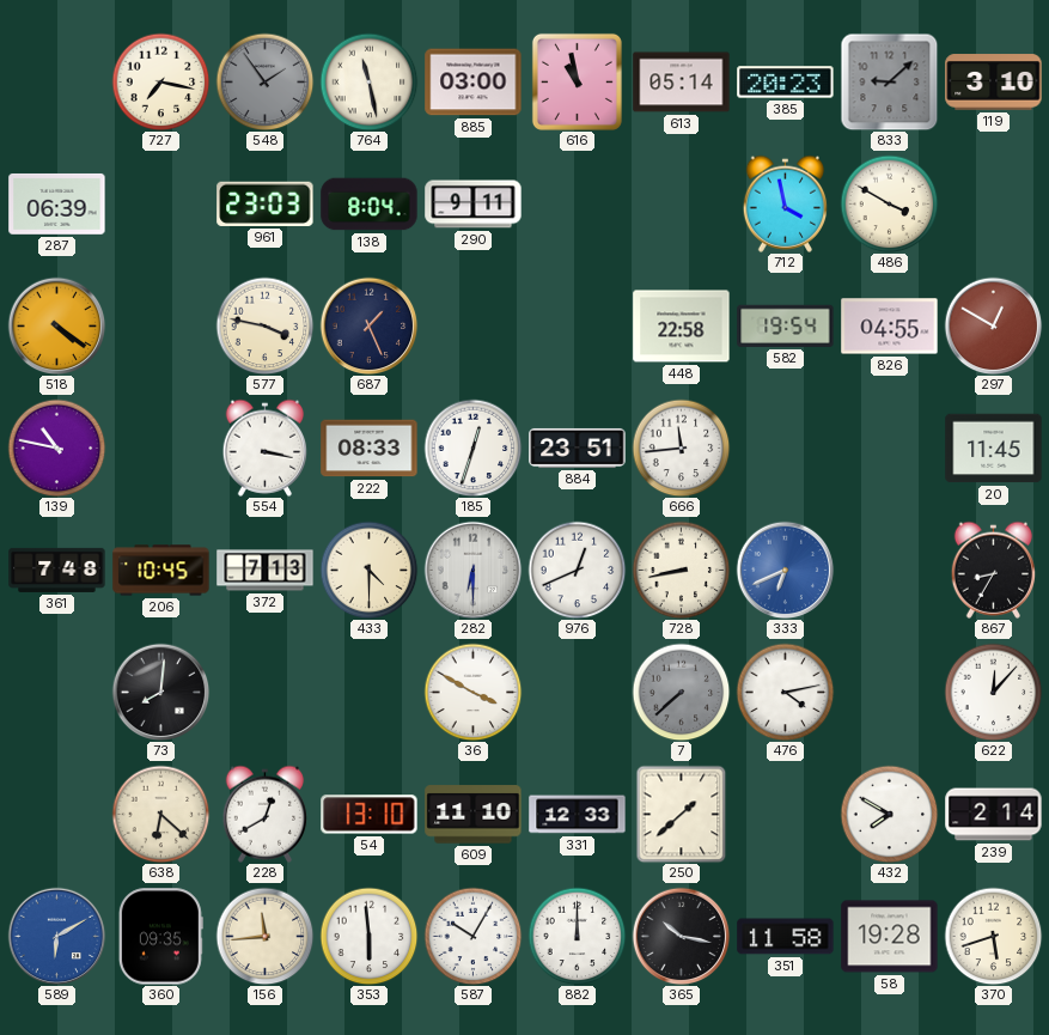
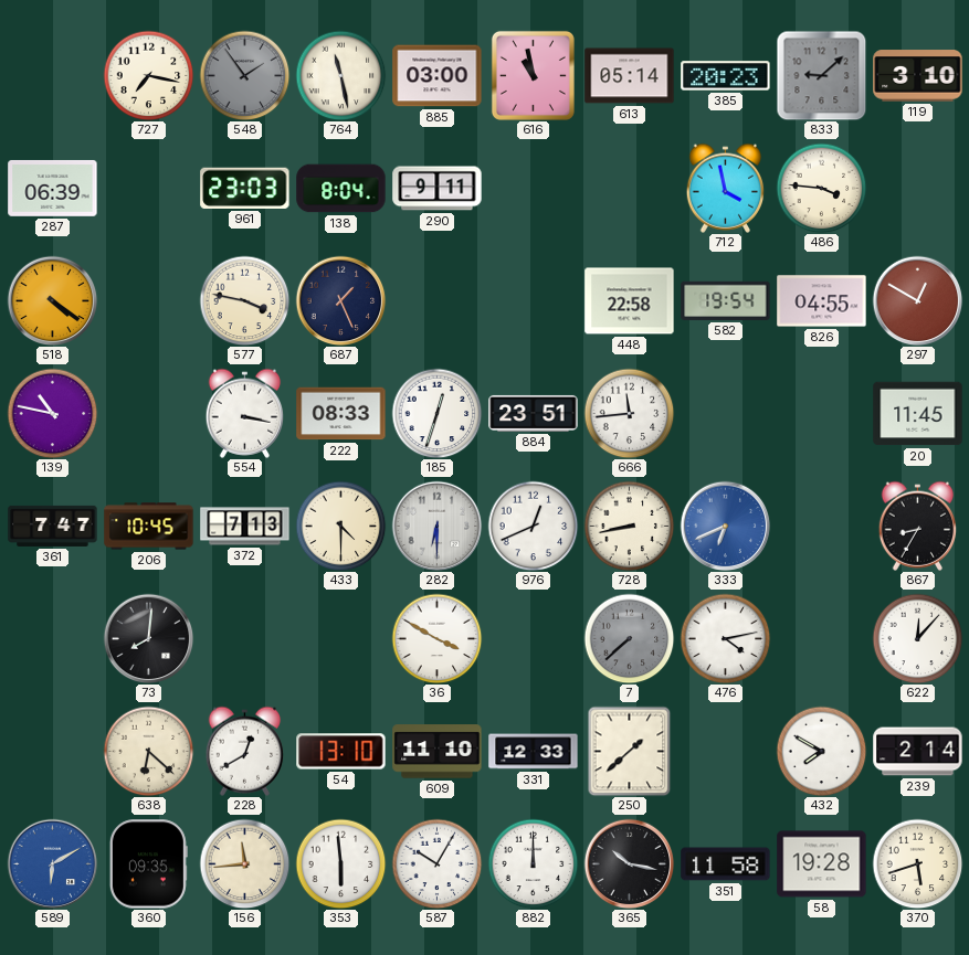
486: 3:50 -> 3:46
361: 7:48 -> 7:47
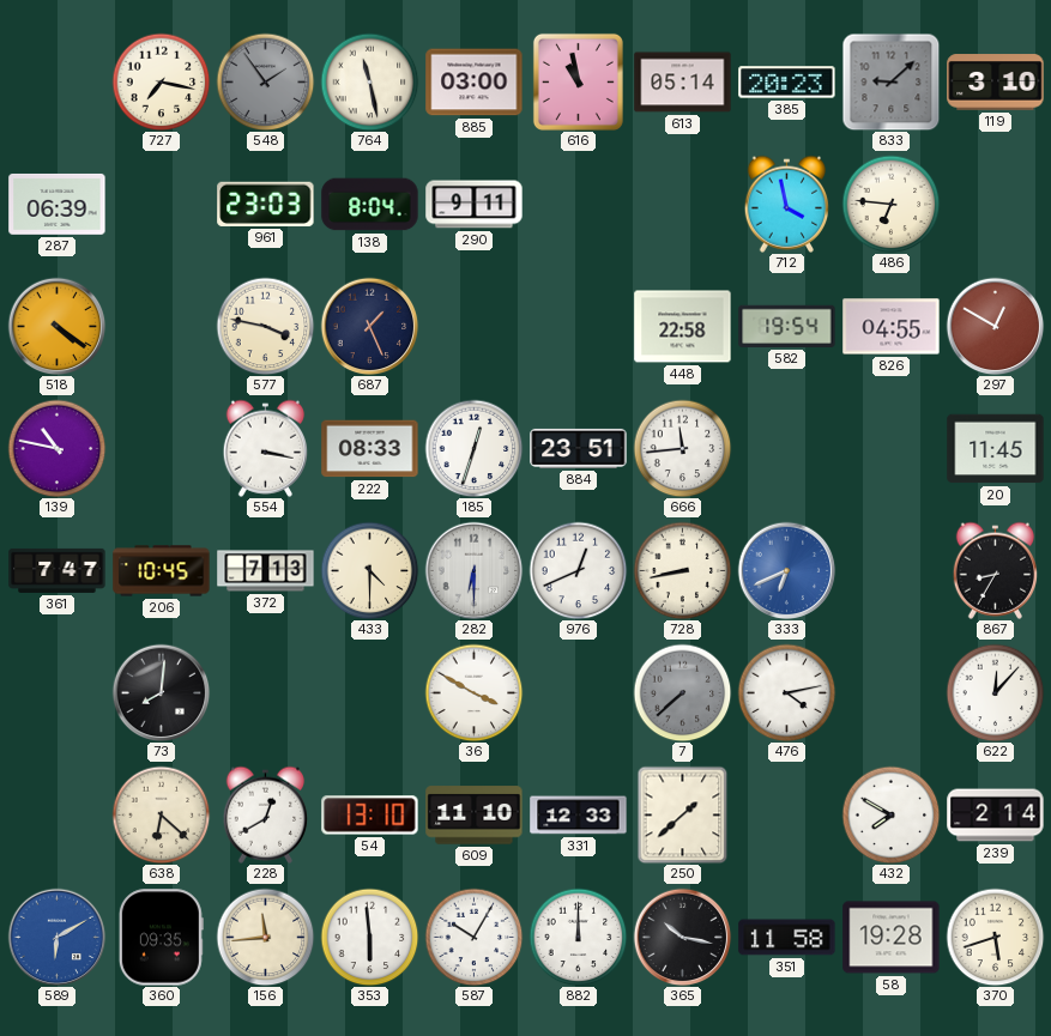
486: 3:46 -> 6:46
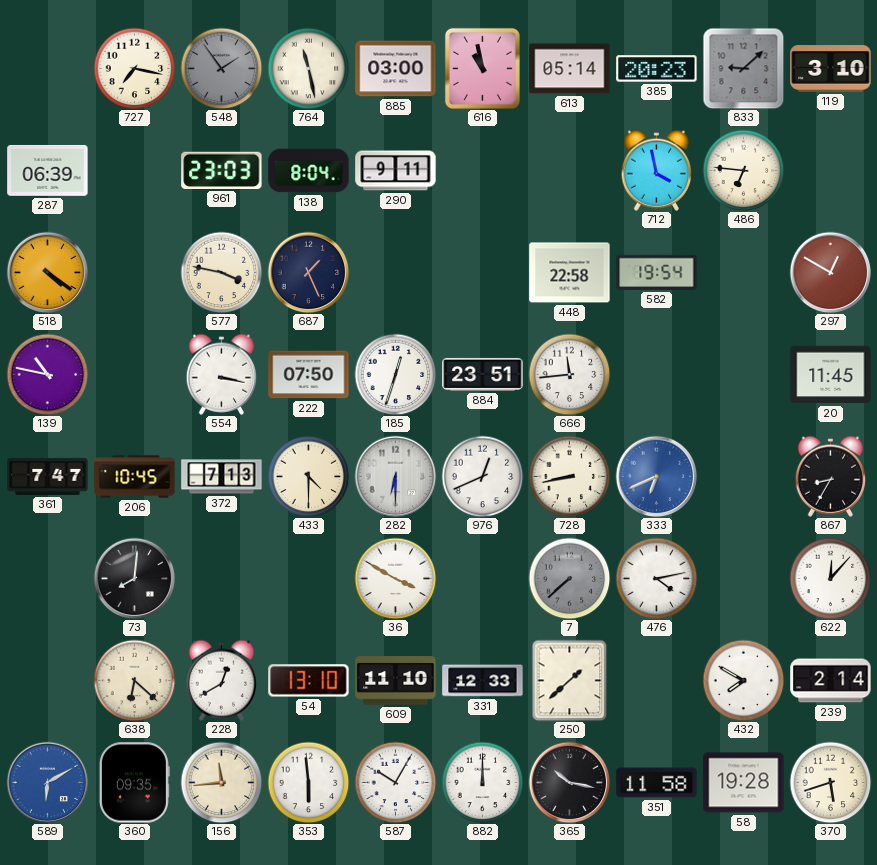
826: 04:55 -> none
222: 08:33 -> 07:50
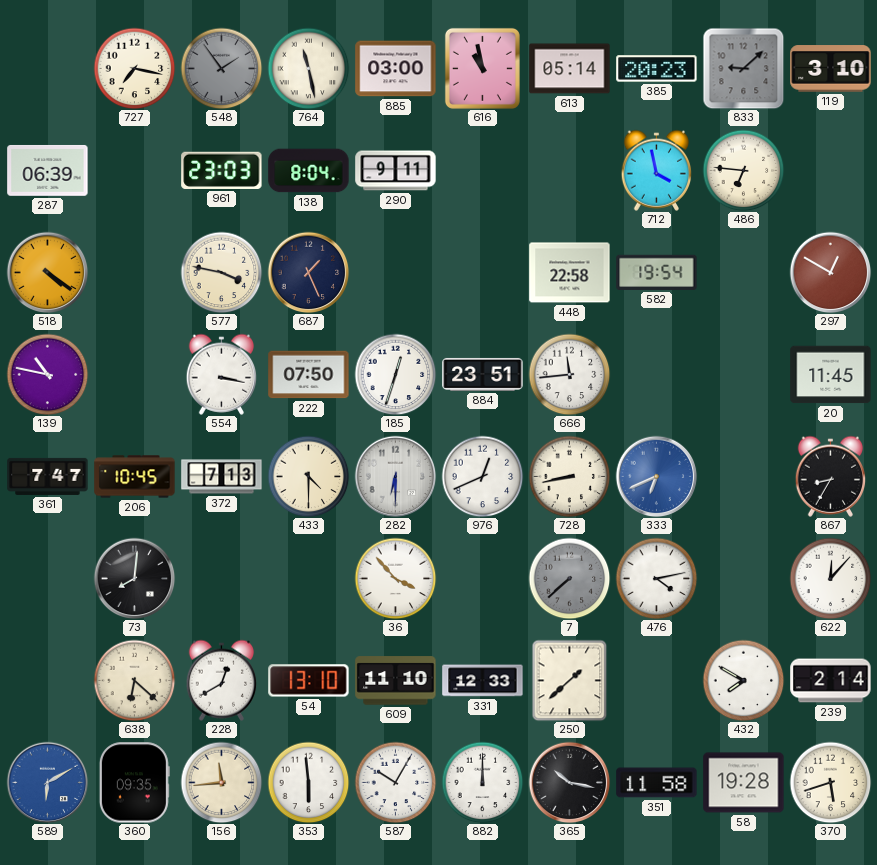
36: 3:50 -> 3:53
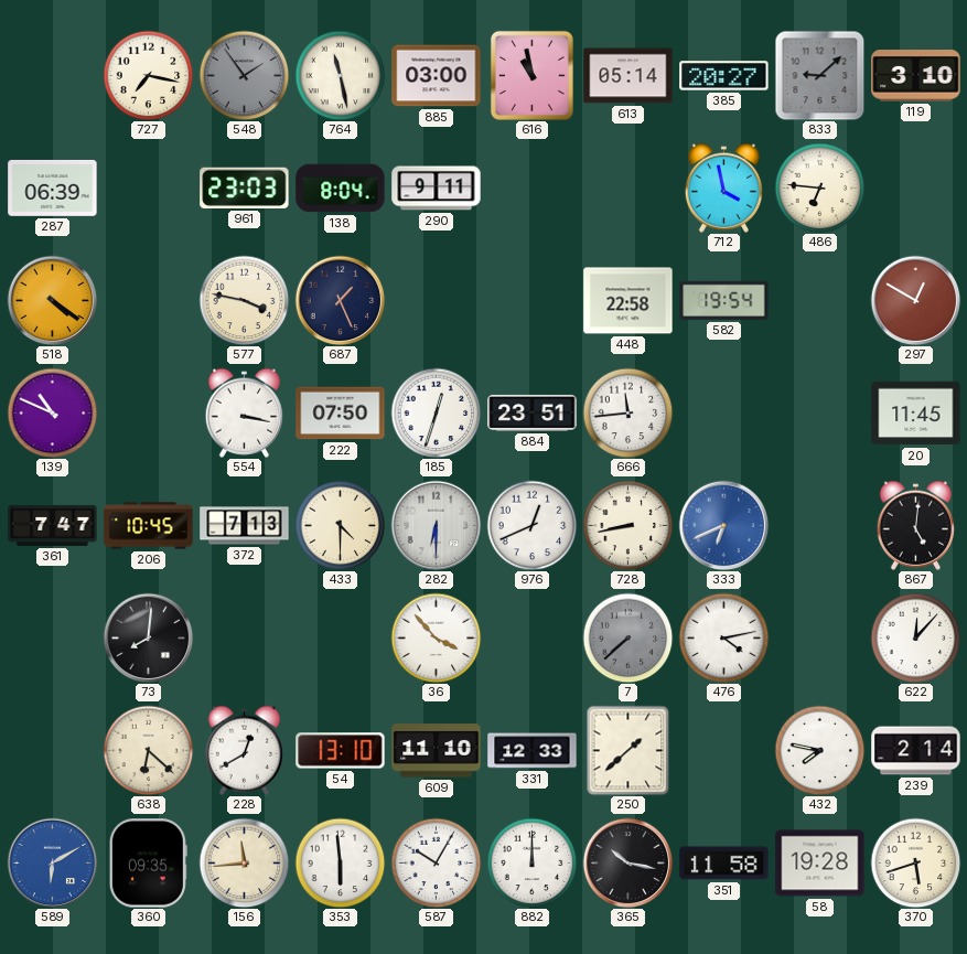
385: 20:23 -> 20:27
139: 10:47 -> 10:49
867: 8:35 -> 5:01
432: 7:50 -> 7:47
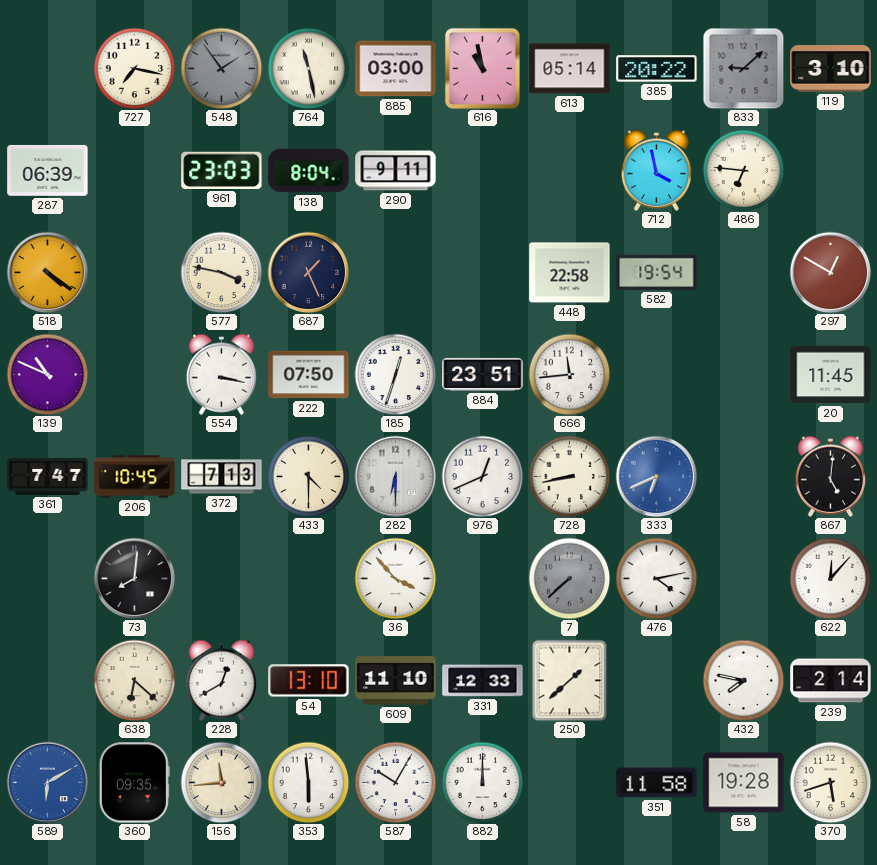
385: 20:27 -> 20:22
365: 10:17 -> none
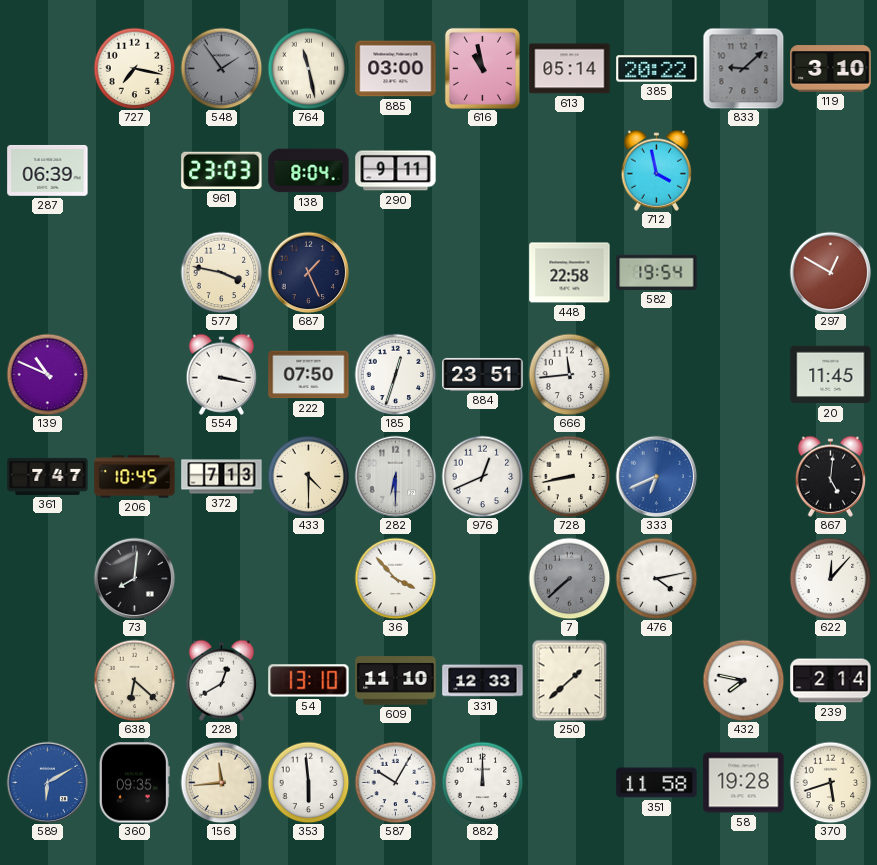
486: 6:46 -> none
518: 4:21 -> none
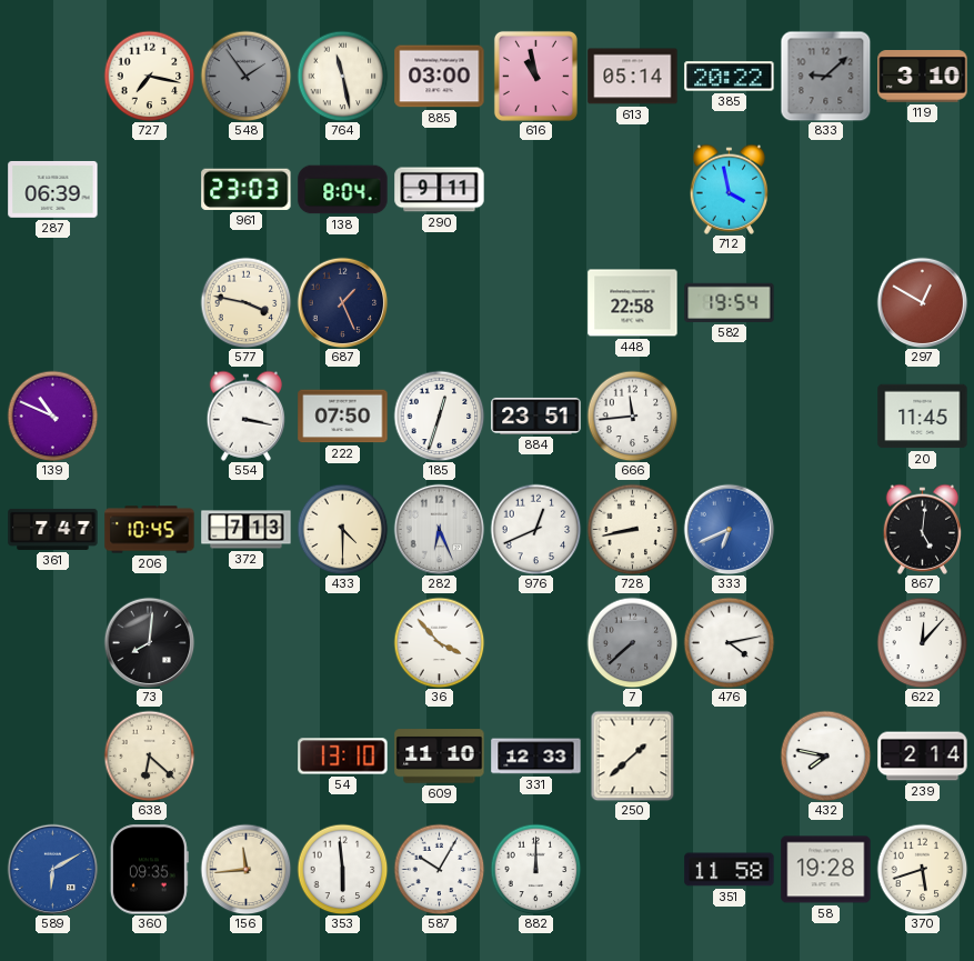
282: 6:30 -> 6:26
228: 12:40 -> none
